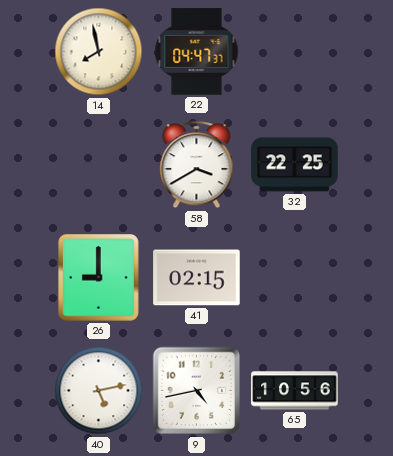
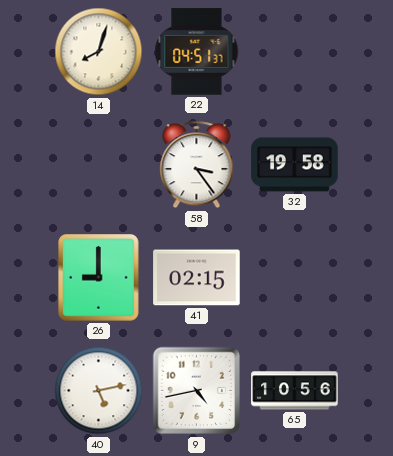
14: 7:58 -> 8:03
22: 04:47 -> 04:51
58: 3:40 -> 3:24
32: 22:25 -> 19:58
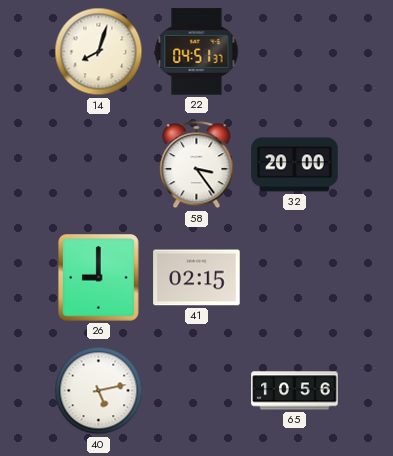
32: 19:58 -> 20:00
9: 4:43 -> none
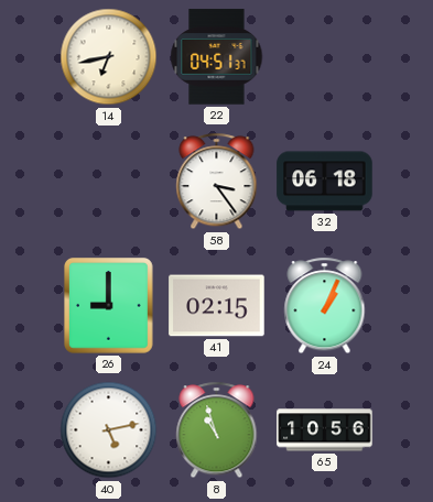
14: 8:03 -> 6:43
32: 20:00 -> 06:18
24: none -> 1:04
8: none -> 10:57
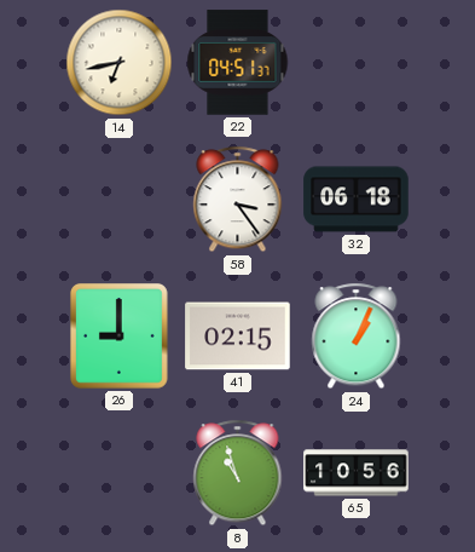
40: 5:13 -> none
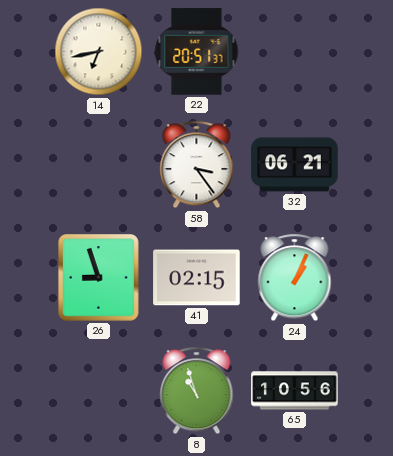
22: 04:51 -> 20:51
32: 06:18 -> 06:21
26: 9:00 -> 8:57
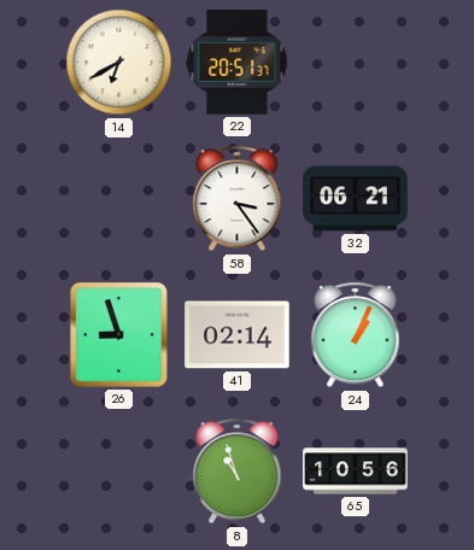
14: 6:43 -> 6:40
41: 02:15 -> 02:14
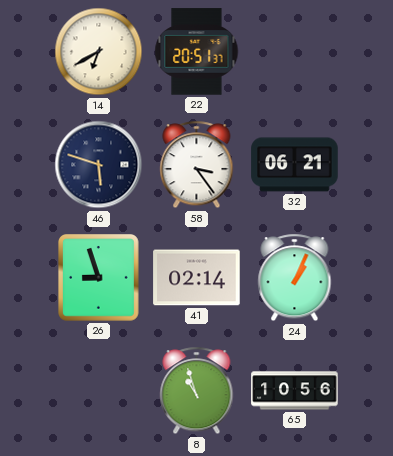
46: none -> 5:48
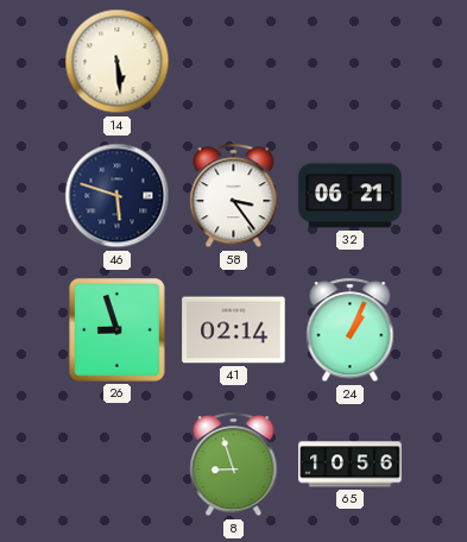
14: 6:40 -> 5:29
22: 20:51 -> none
8: 10:57 -> 8:57
